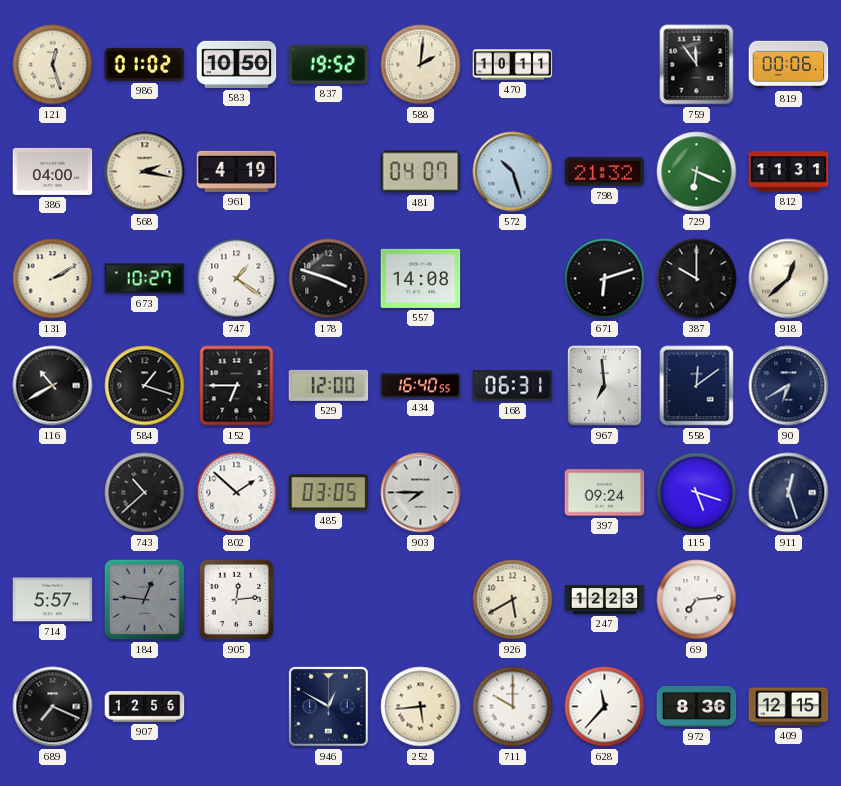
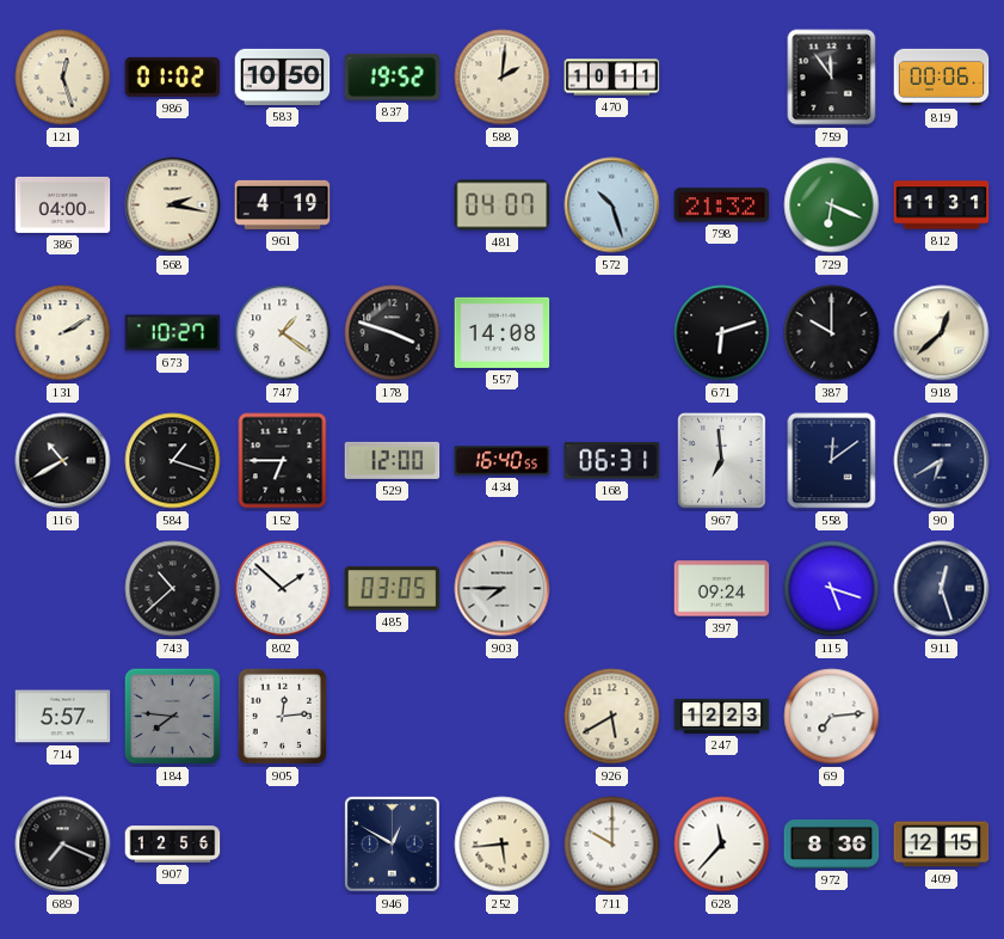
184: 12:46 -> 7:46
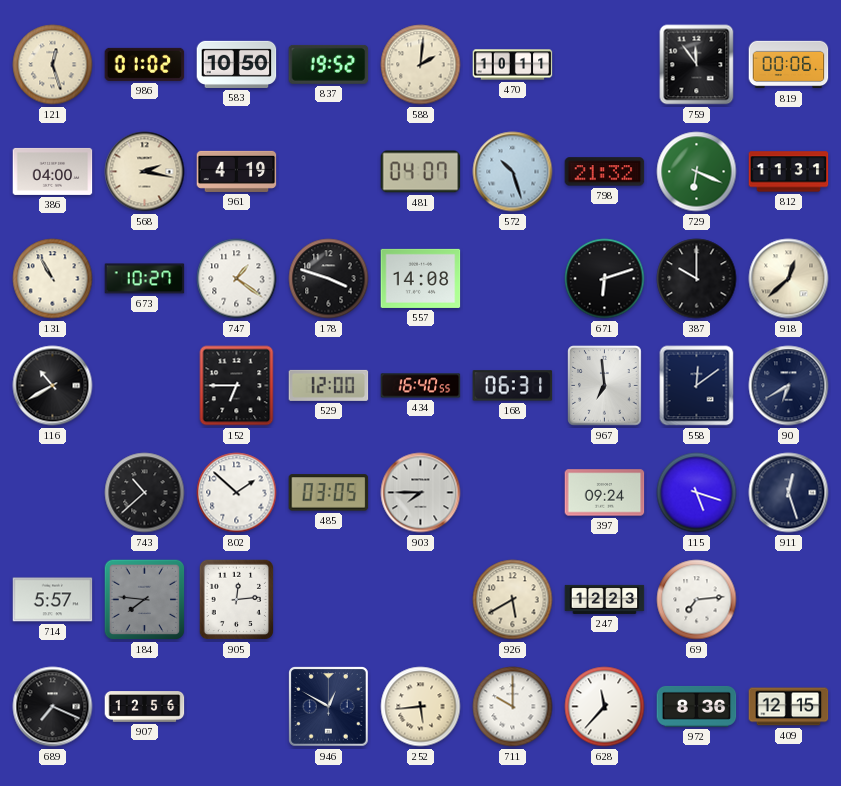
131: 2:10 -> 10:55
584: 1:18 -> none
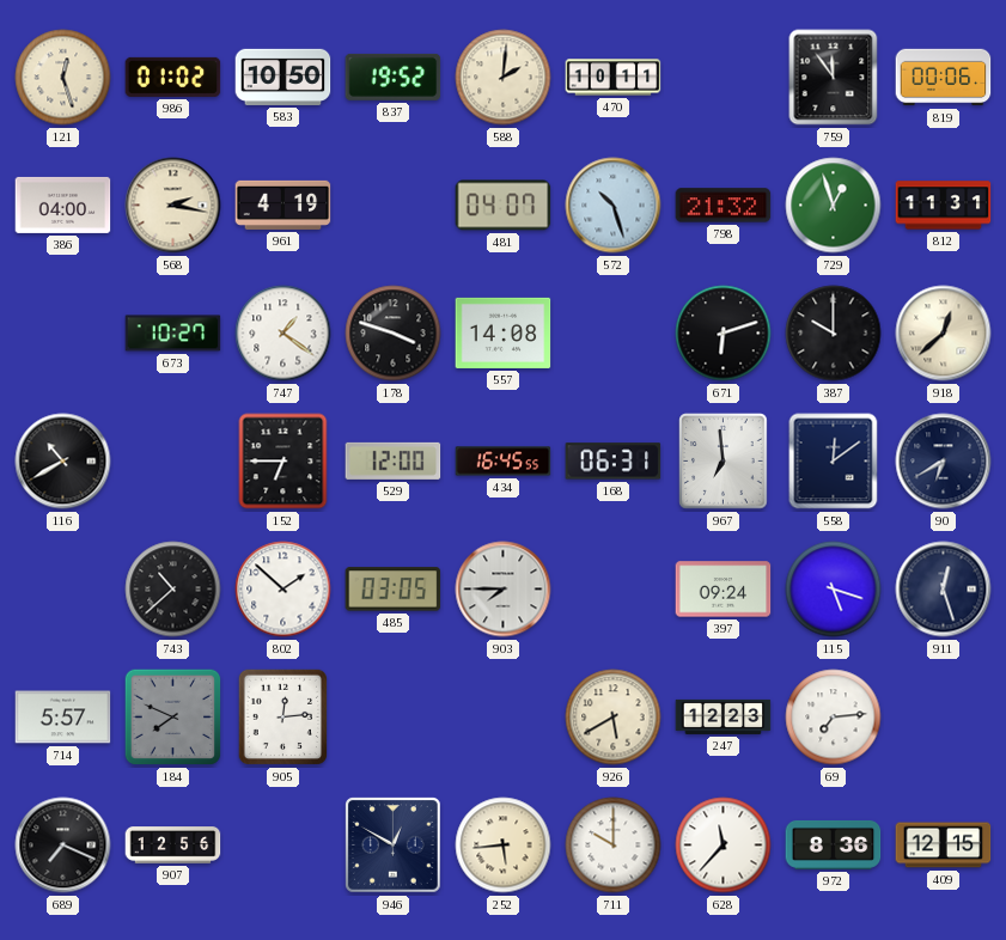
729: 6:19 -> 12:57
131: 10:55 -> none
434: 16:40 -> 16:45
184: 7:46 -> 7:49
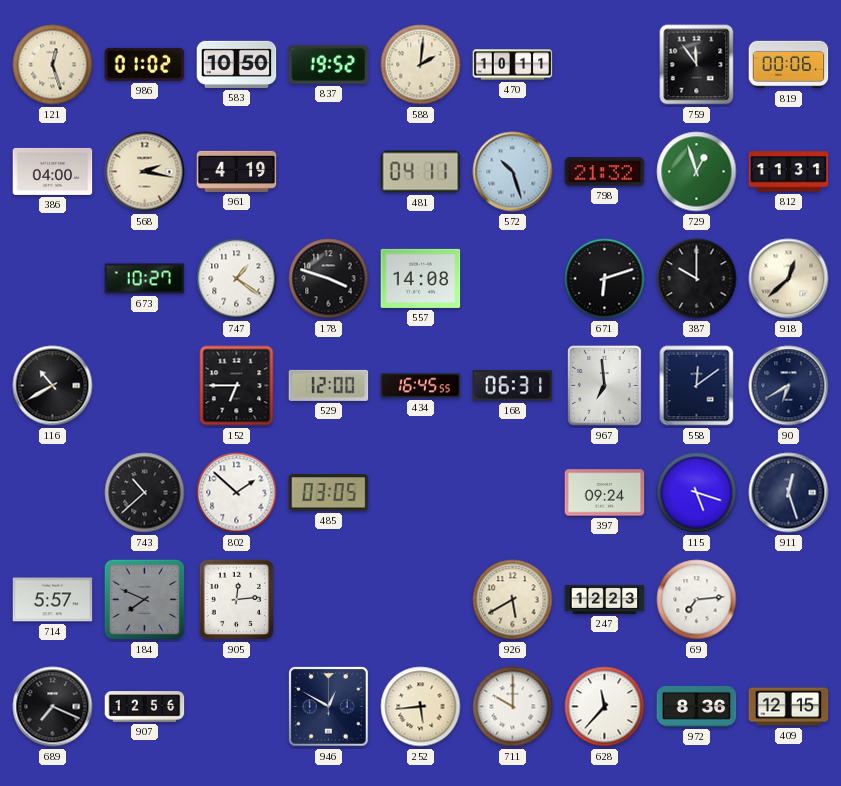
481: 04:07 -> 04:11
903: 7:45 -> none
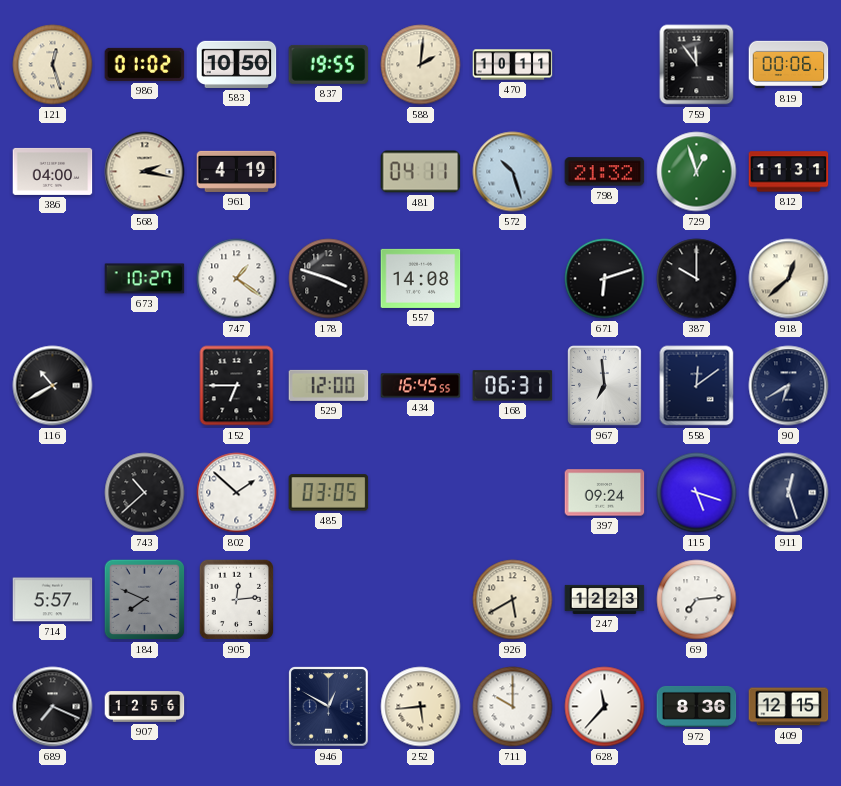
837: 19:52 -> 19:55
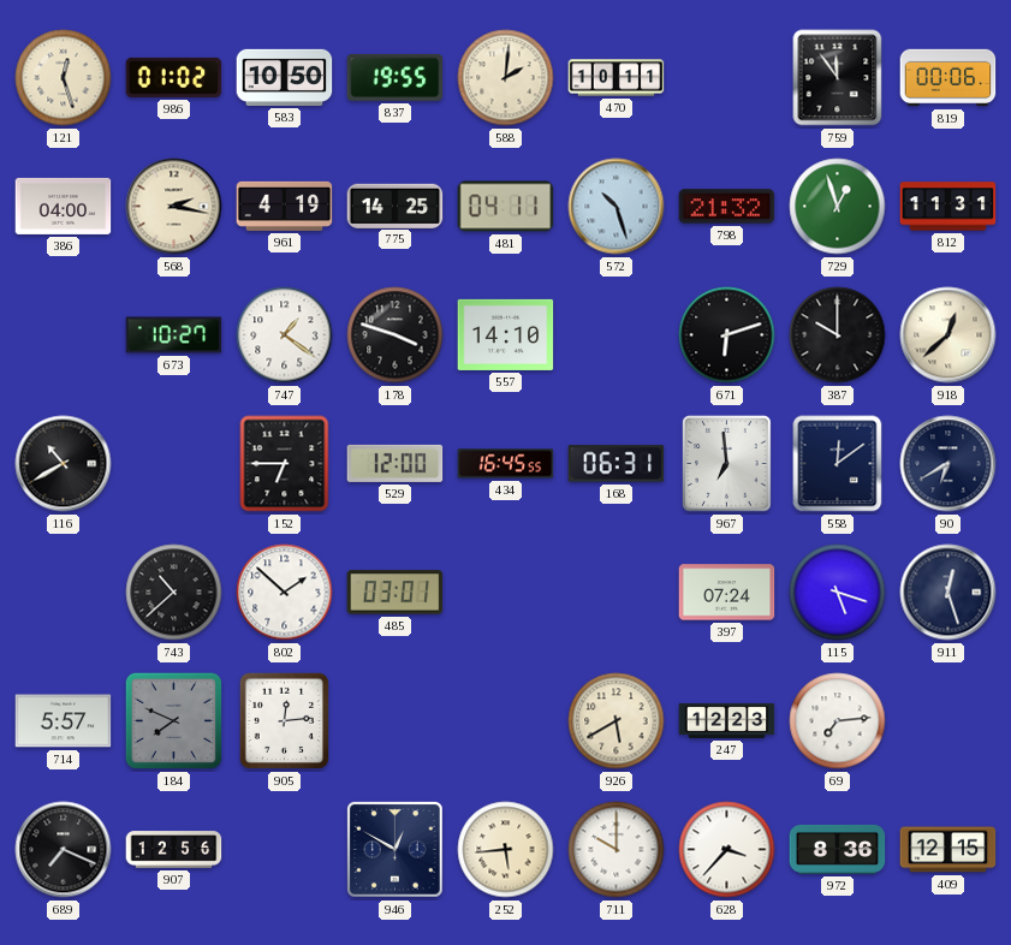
775: none -> 14:25
557: 14:08 -> 14:10
485: 03:05 -> 03:01
397: 09:24 -> 07:24
628: 11:37 -> 3:37
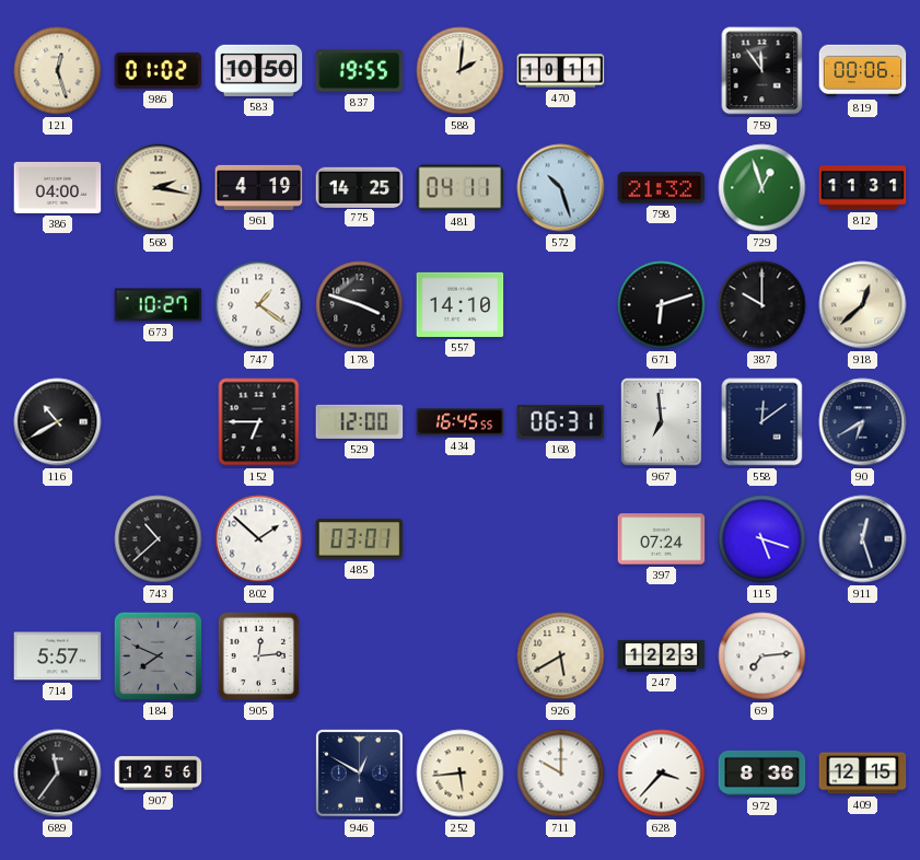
689: 7:19 -> 11:36
